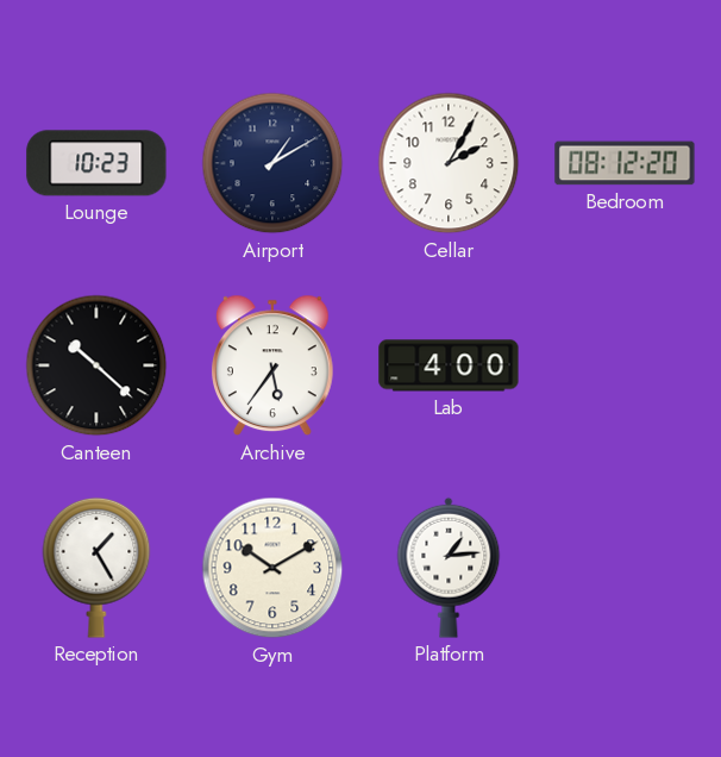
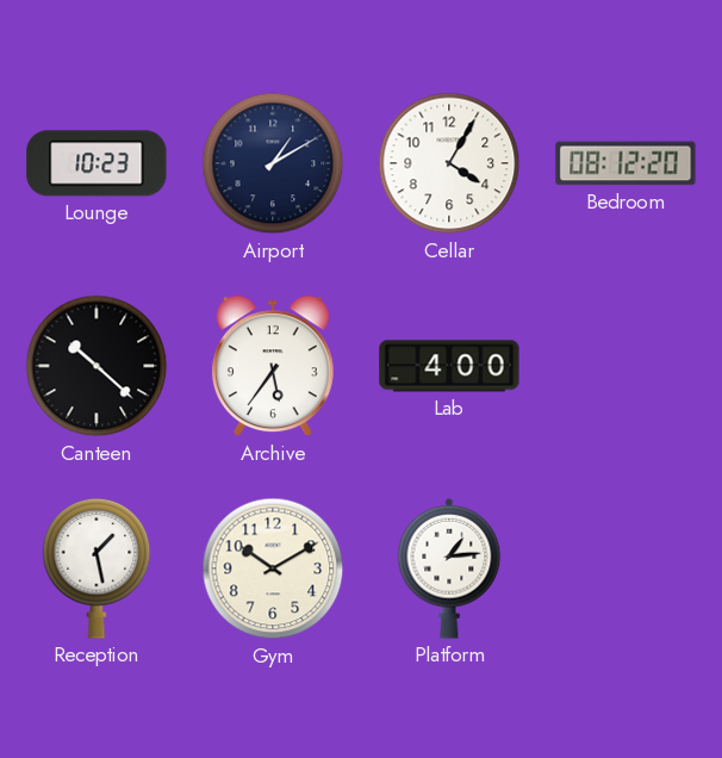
Cellar: 2:05 -> 4:05
Reception: 1:25 -> 1:28
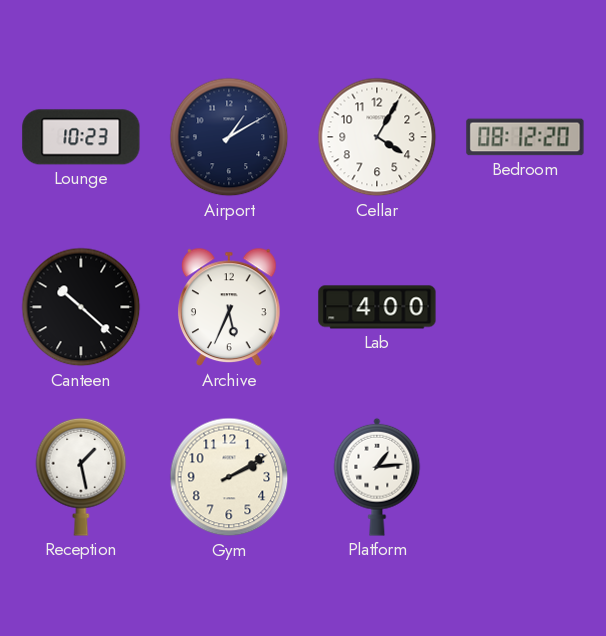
Archive: 5:36 -> 5:34
Gym: 10:10 -> 2:10
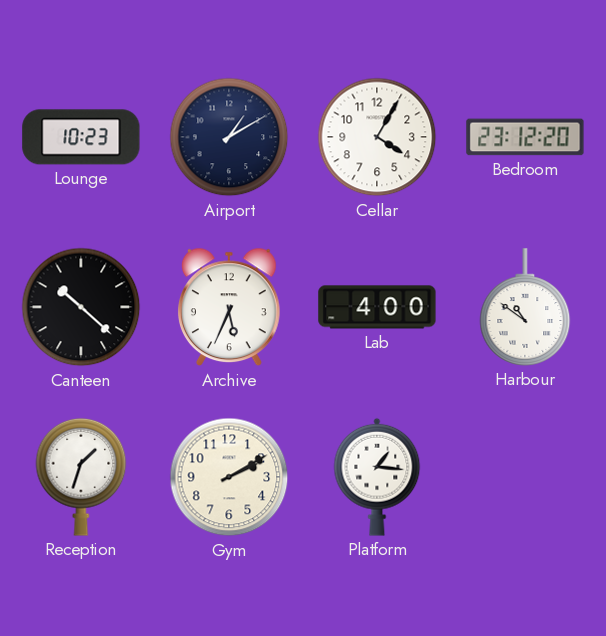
Bedroom: 08:12 -> 23:12
Harbour: none -> 10:51
Reception: 1:28 -> 1:33
Platform: 1:14 -> 1:16
